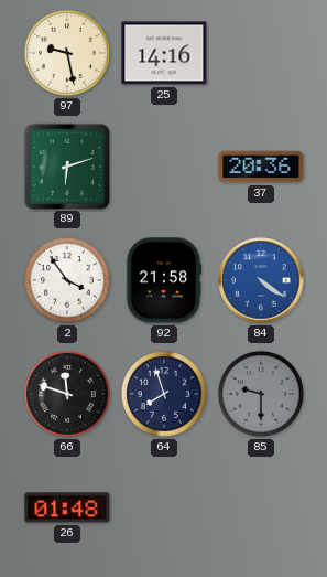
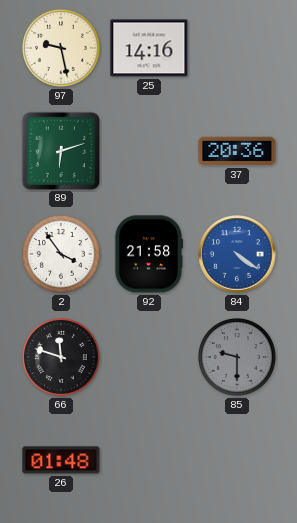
64: 7:57 -> none
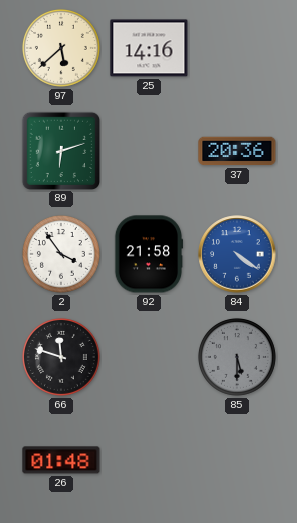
97: 9:28 -> 5:38
85: 9:30 -> 5:30
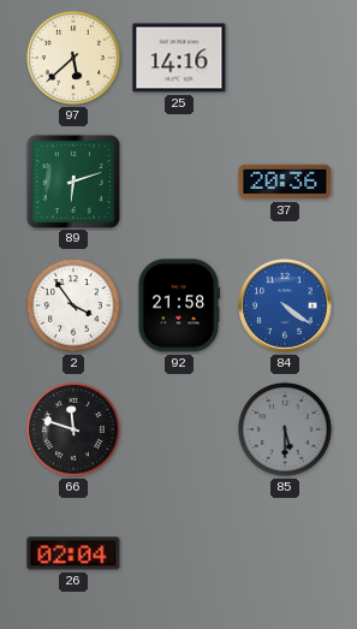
26: 01:48 -> 02:04
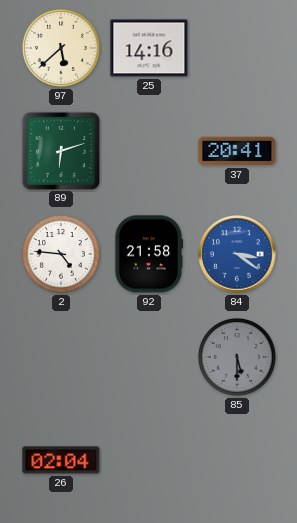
37: 20:36 -> 20:41
2: 3:54 -> 4:46
84: 4:21 -> 3:21
66: 11:48 -> none
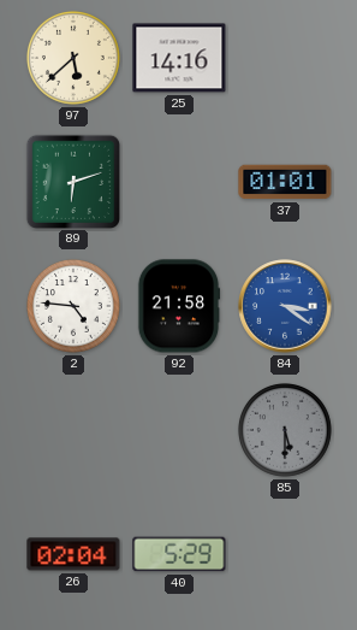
37: 20:41 -> 01:01
40: none -> 5:29
